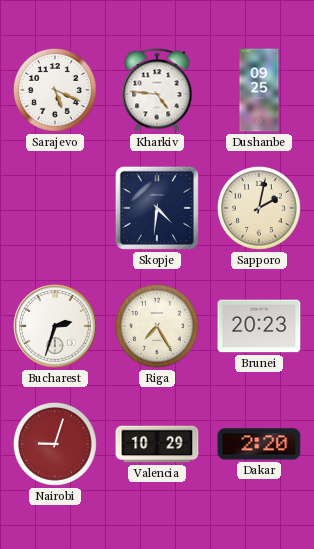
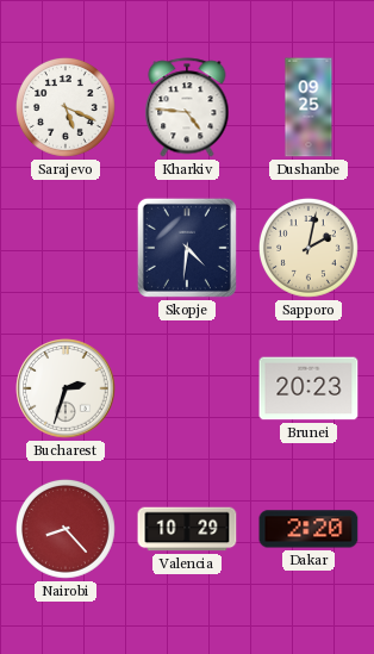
Riga: 7:25 -> none
Nairobi: 9:03 -> 8:23
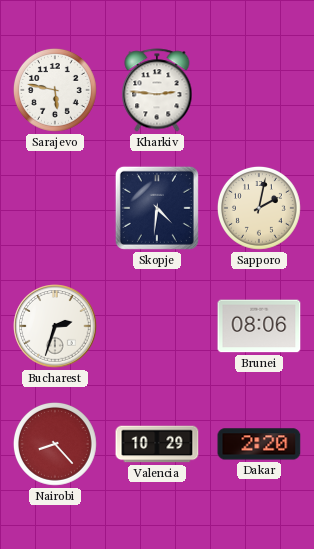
Sarajevo: 5:19 -> 5:47
Kharkiv: 4:46 -> 2:46
Dushanbe: 09:25 -> none
Brunei: 20:23 -> 08:06
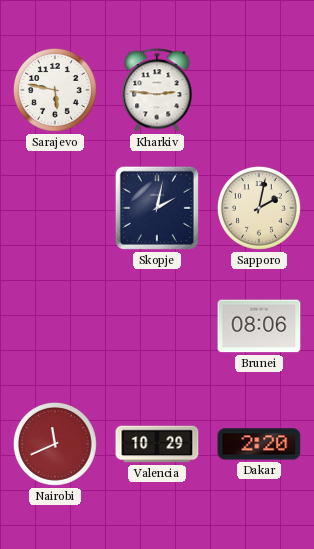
Skopje: 4:31 -> 2:02
Bucharest: 2:33 -> none
Nairobi: 8:23 -> 11:41
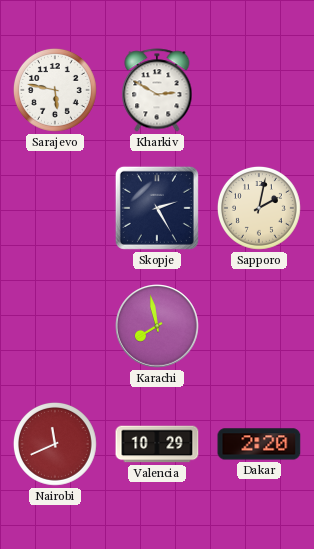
Kharkiv: 2:46 -> 2:50
Skopje: 2:02 -> 2:25
Karachi: none -> 7:58
Brunei: 08:06 -> none
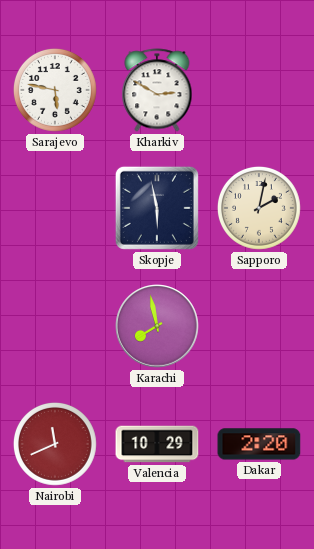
Skopje: 2:25 -> 5:58
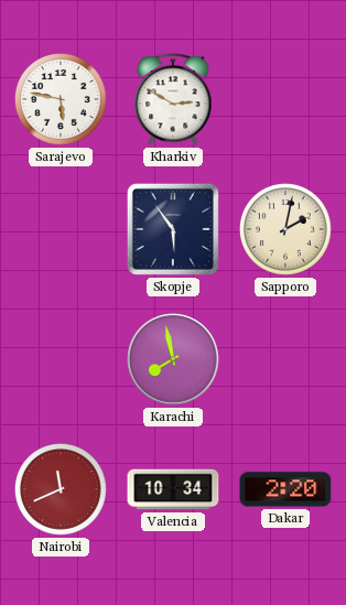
Skopje: 5:58 -> 5:54
Valencia: 10:29 -> 10:34
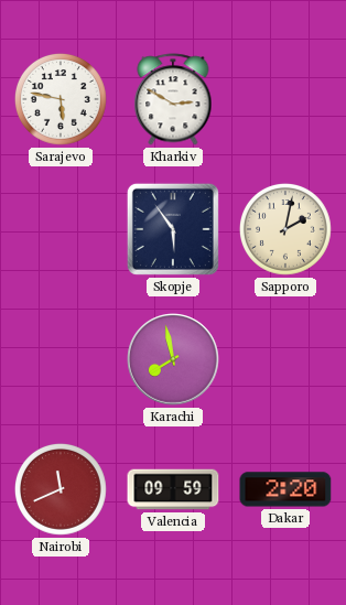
Valencia: 10:34 -> 09:59
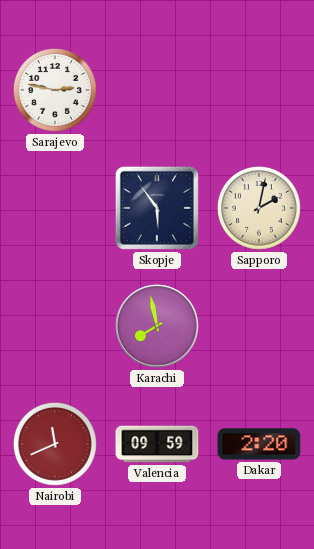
Sarajevo: 5:47 -> 2:47
Kharkiv: 2:50 -> none
